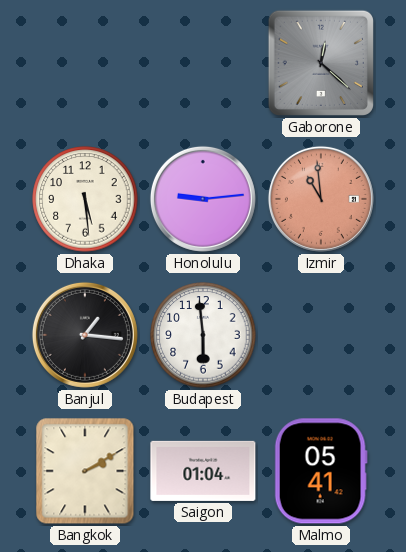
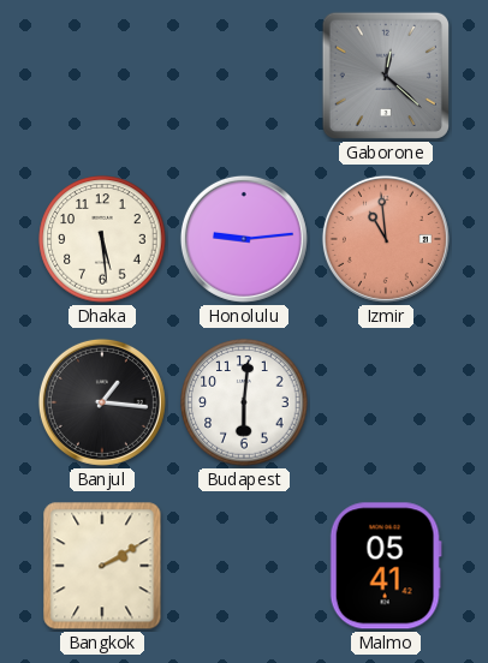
Budapest: 5:59 -> 6:01
Saigon: 01:04 -> none
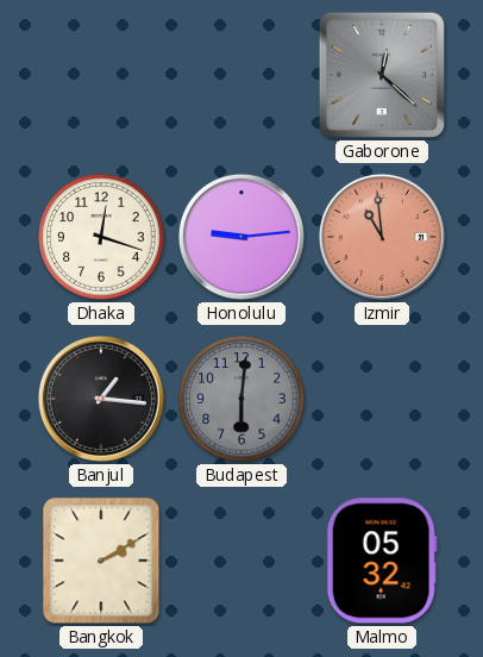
Dhaka: 5:29 -> 12:18
Budapest dial: white -> grey
Malmo: 05:41 -> 05:32
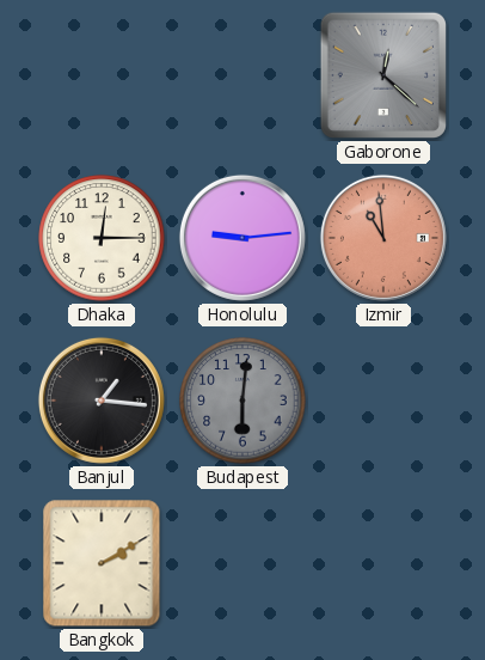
Dhaka: 12:18 -> 12:15
Malmo: 05:32 -> none
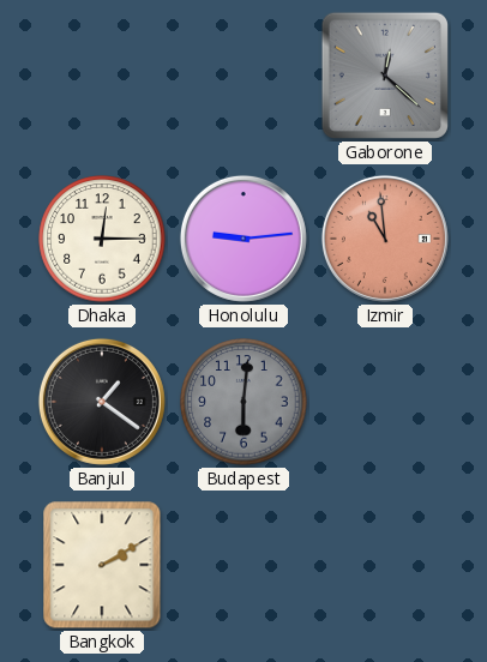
Banjul: 1:16 -> 1:21
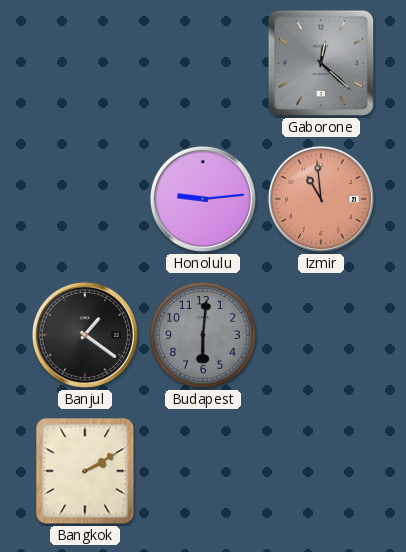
Dhaka: 12:15 -> none
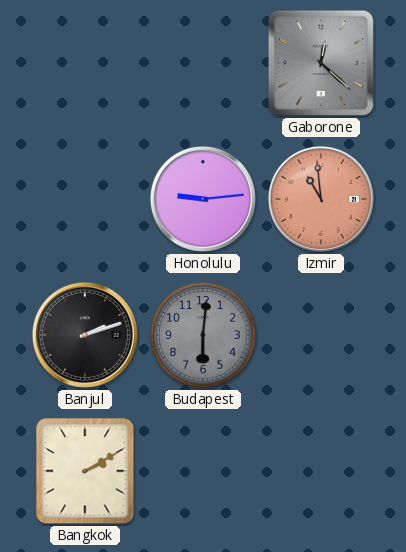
Banjul: 1:21 -> 2:12
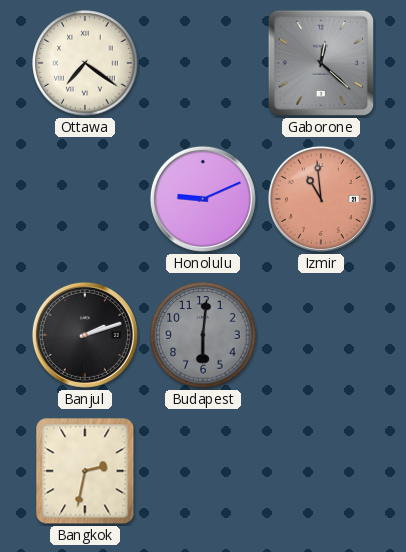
Ottawa: none -> 7:21
Honolulu: 9:14 -> 9:11
Bangkok: 2:10 -> 2:32
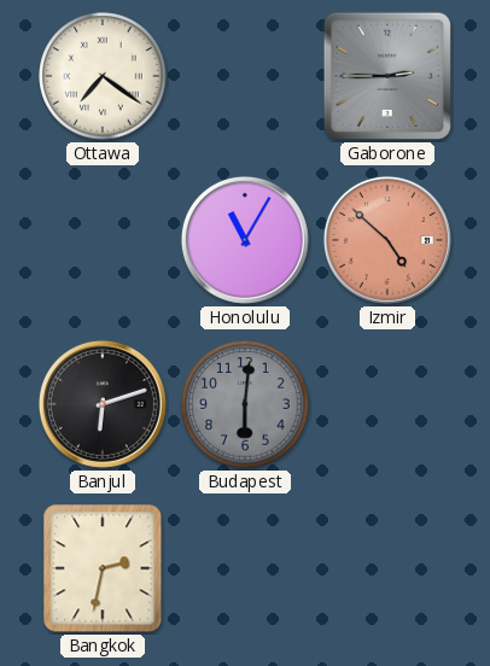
Gaborone: 12:22 -> 2:45
Honolulu: 9:11 -> 11:05
Izmir: 10:59 -> 4:52
Banjul: 2:12 -> 6:12
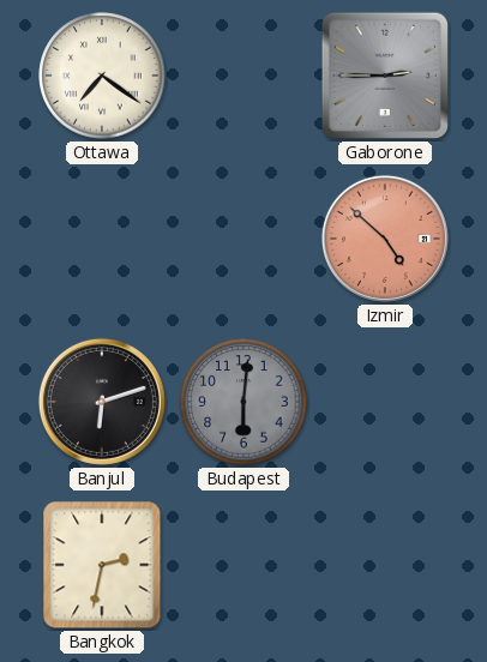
Honolulu: 11:05 -> none
